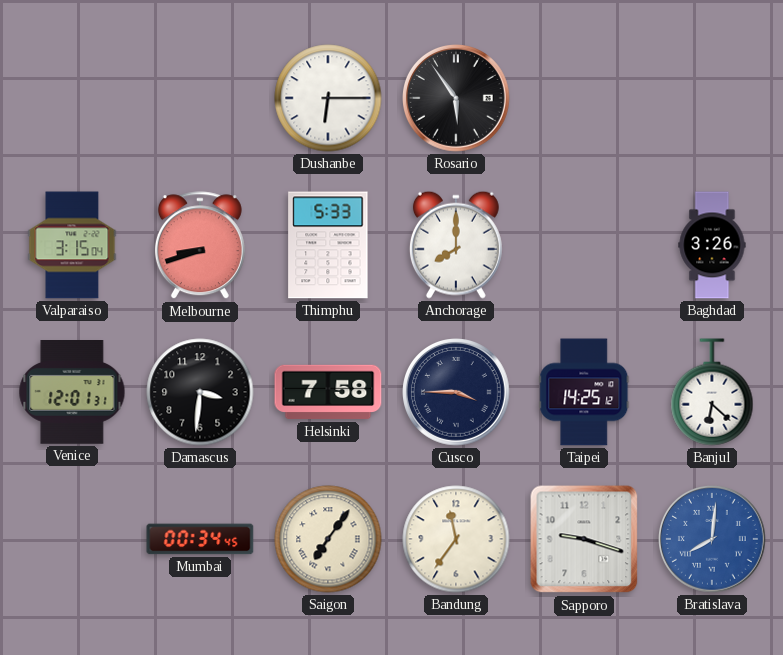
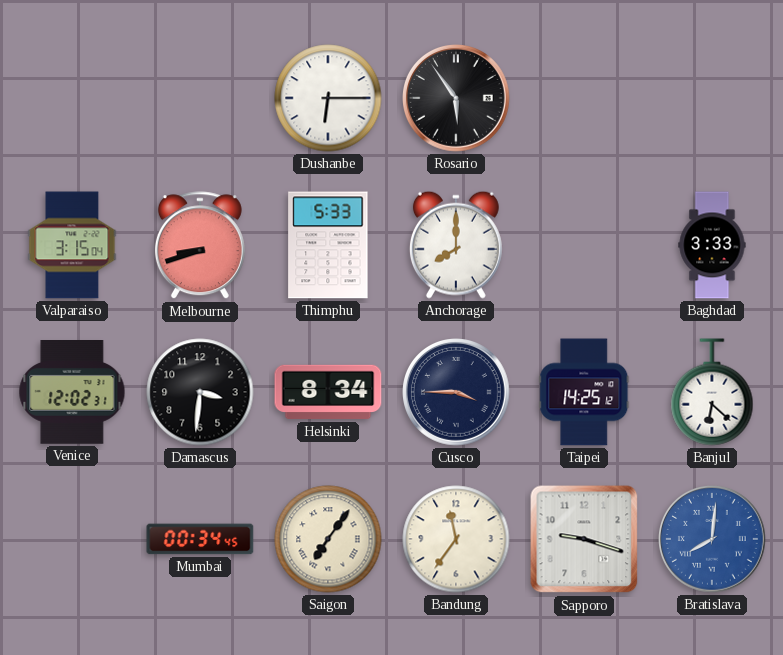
Baghdad: 3:26 -> 3:33
Venice: 12:01 -> 12:02
Helsinki: 7:58 -> 8:34
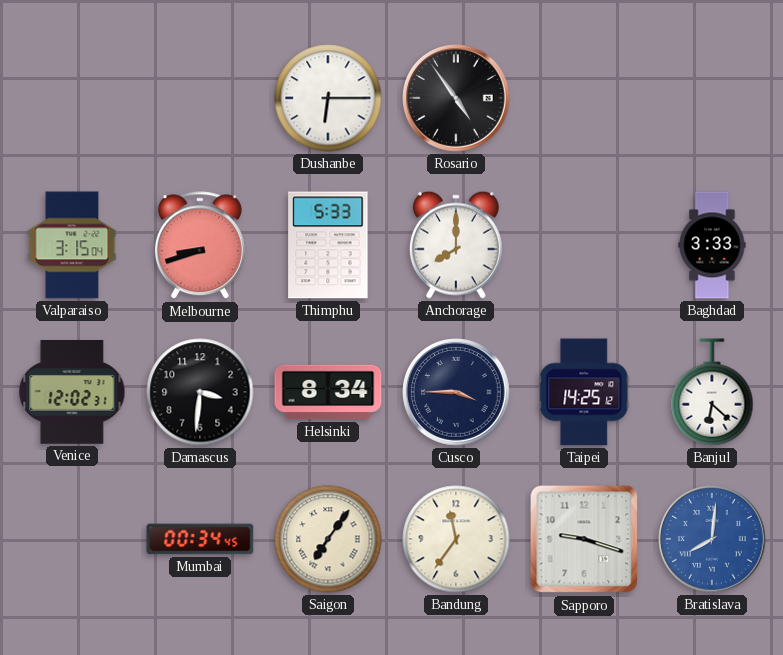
Rosario: 5:54 -> 4:54
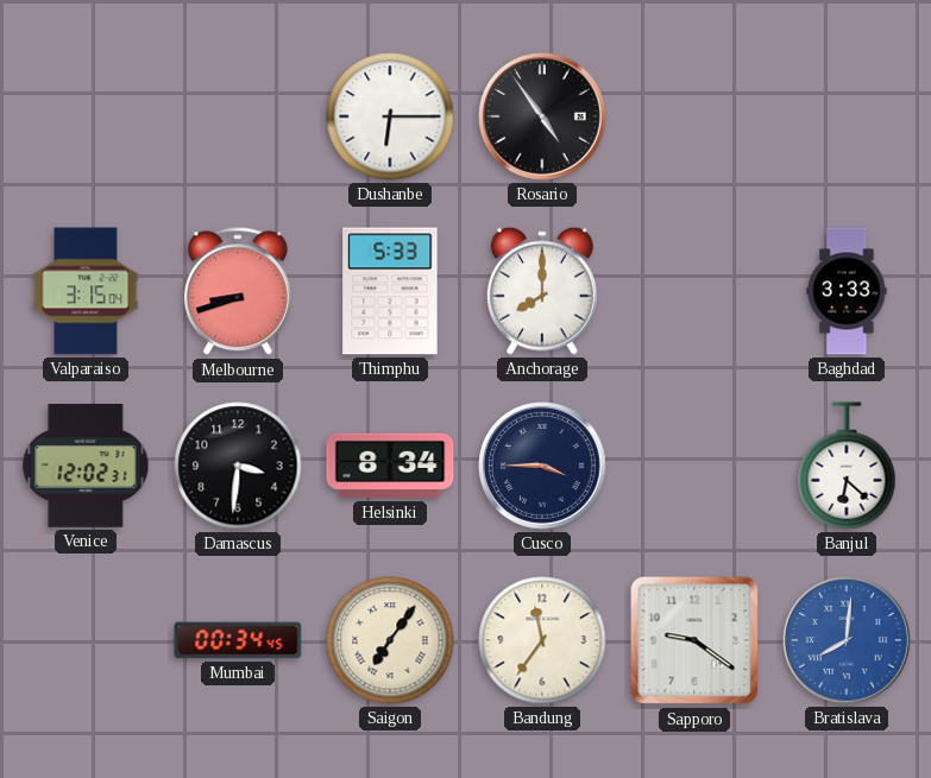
Taipei: 14:25 -> none
Sapporo: 9:18 -> 9:21
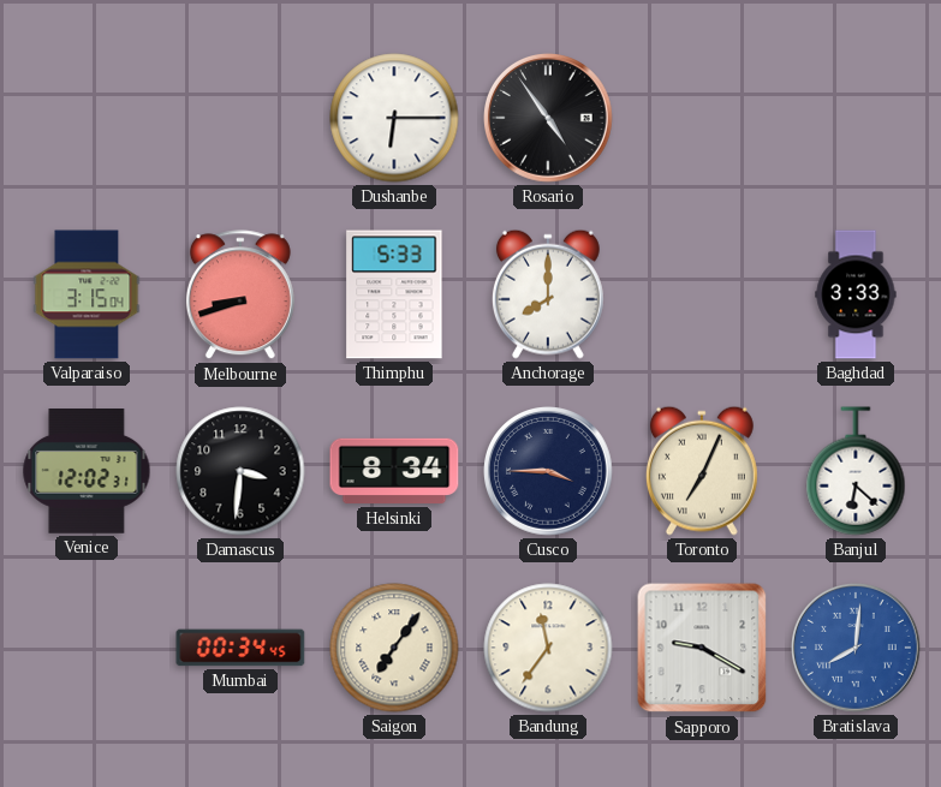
Toronto: none -> 7:04
Sapporo: 9:21 -> 9:20
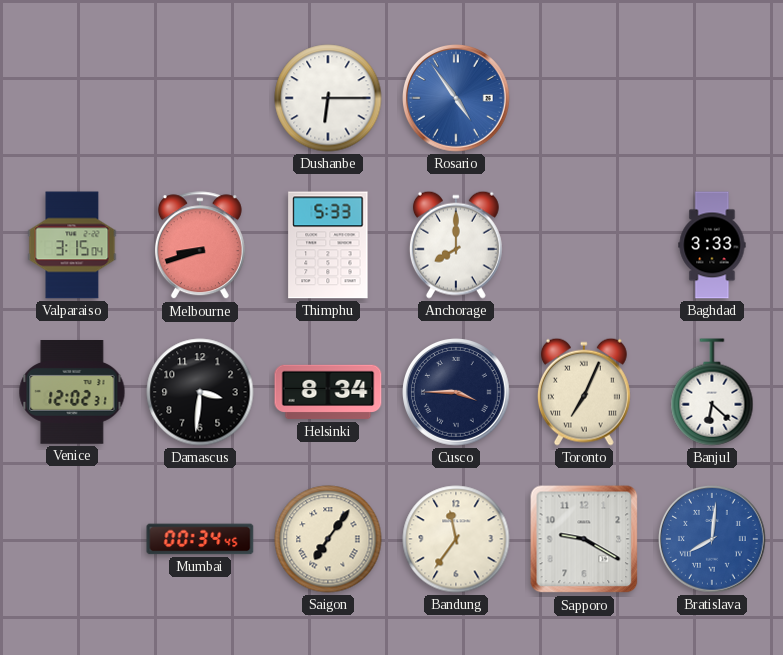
Rosario dial: black -> blue
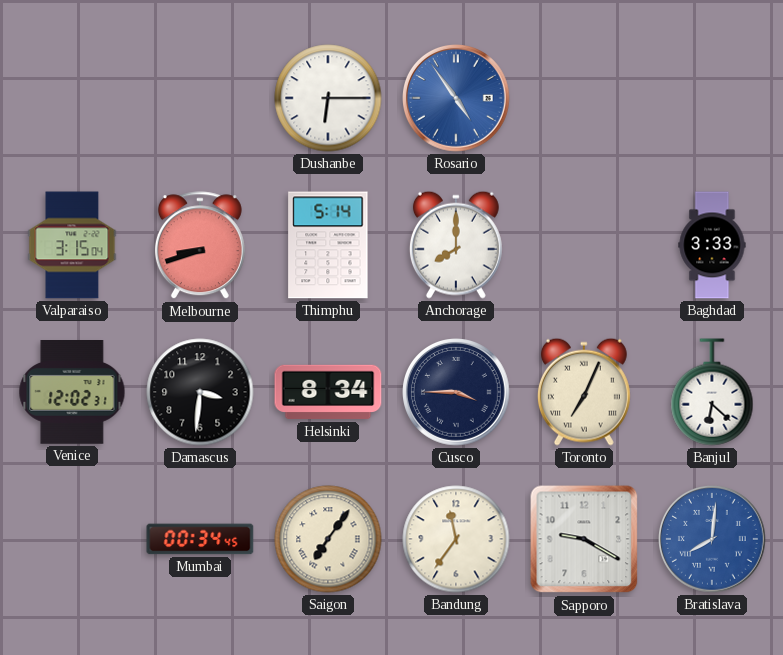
Thimphu: 5:33 -> 5:14
